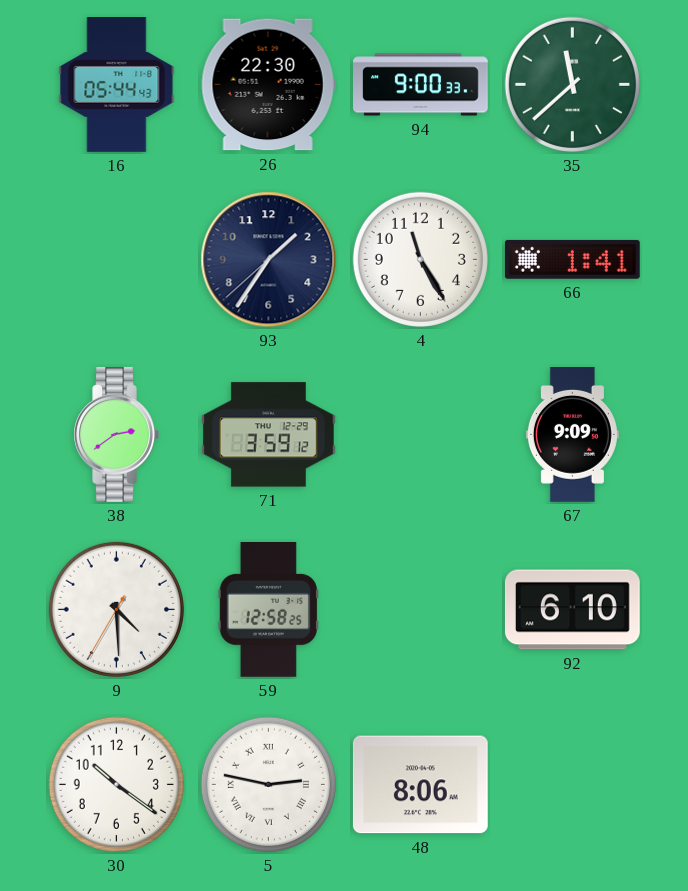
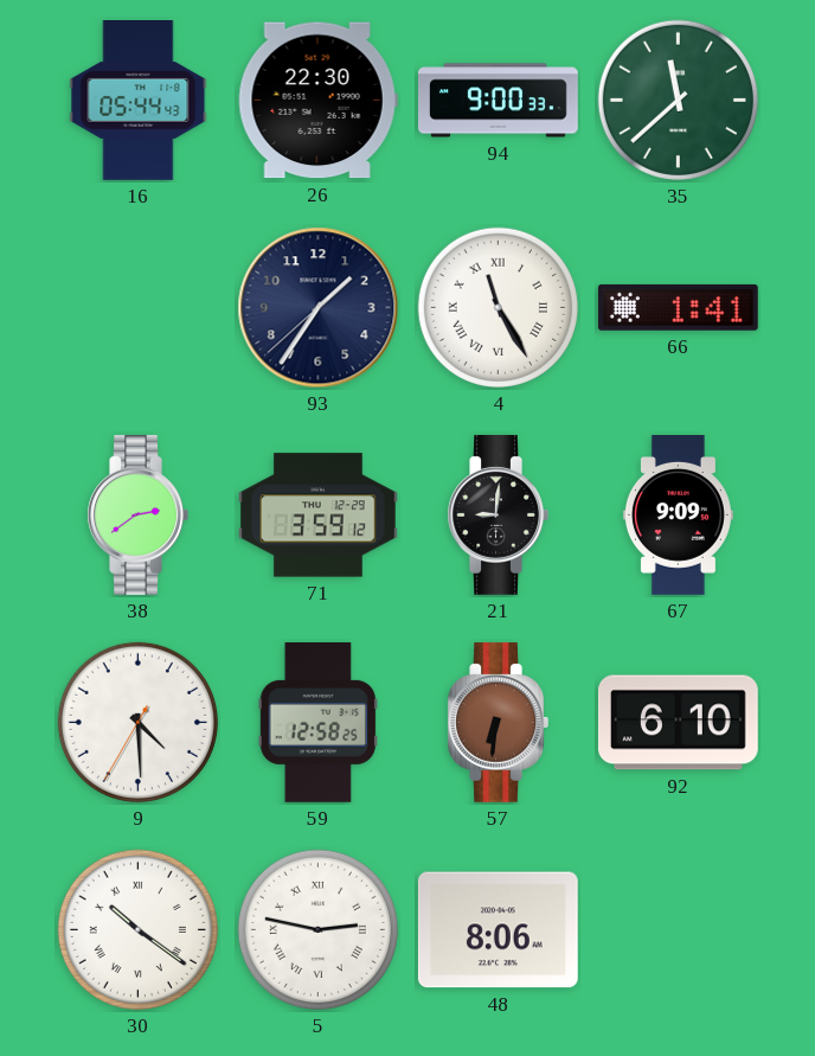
4 numerals: Arabic -> Roman
21: none -> 9:01
57: none -> 6:31
30 numerals: Arabic -> Roman
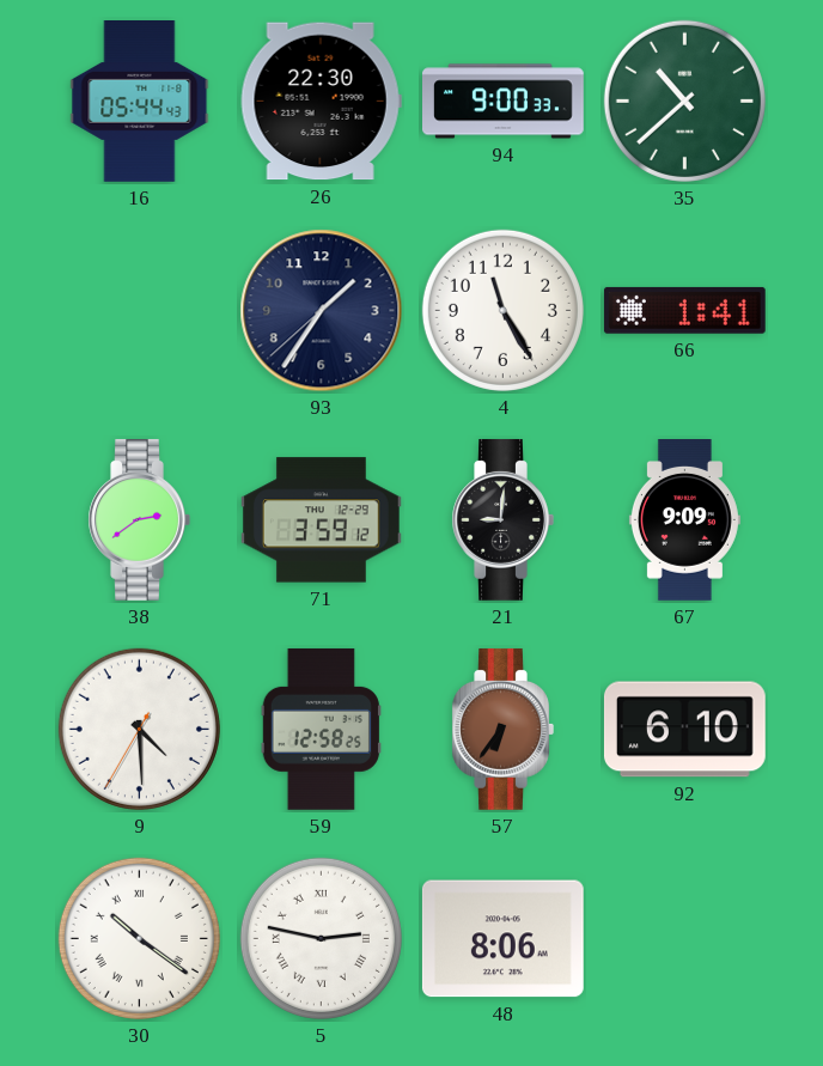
35: 11:38 -> 10:38
4 numerals: Roman -> Arabic
57: 6:31 -> 6:36
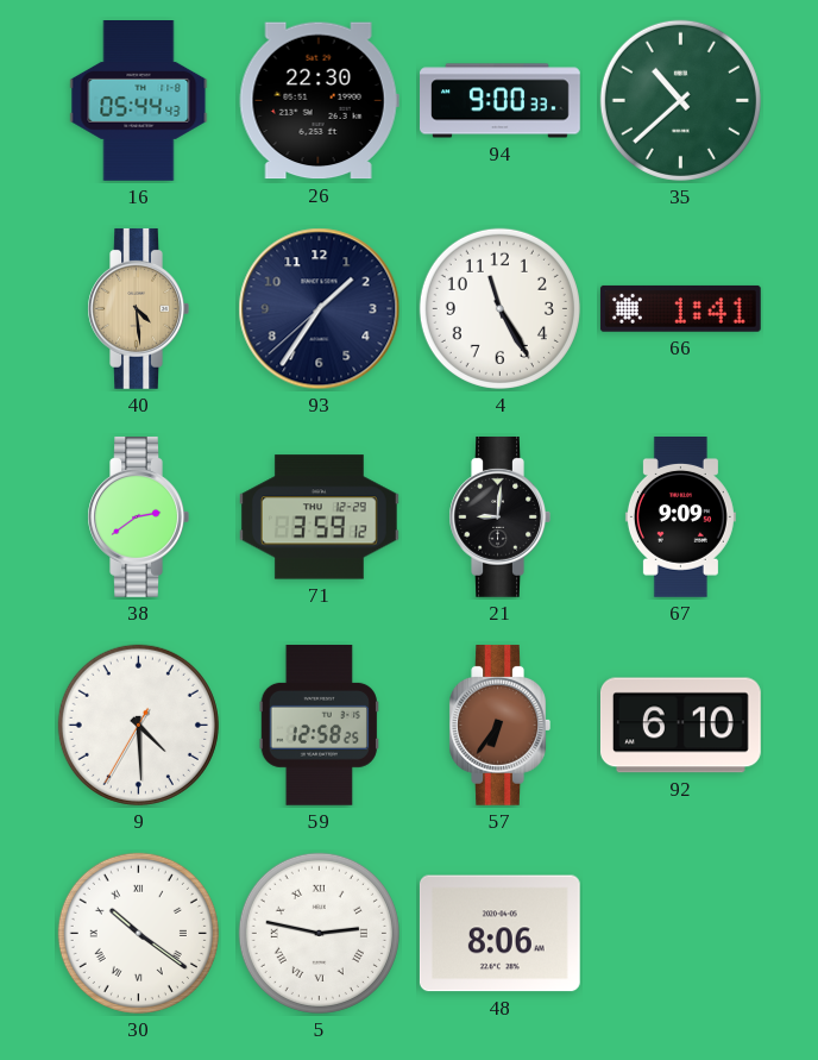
40: none -> 4:29
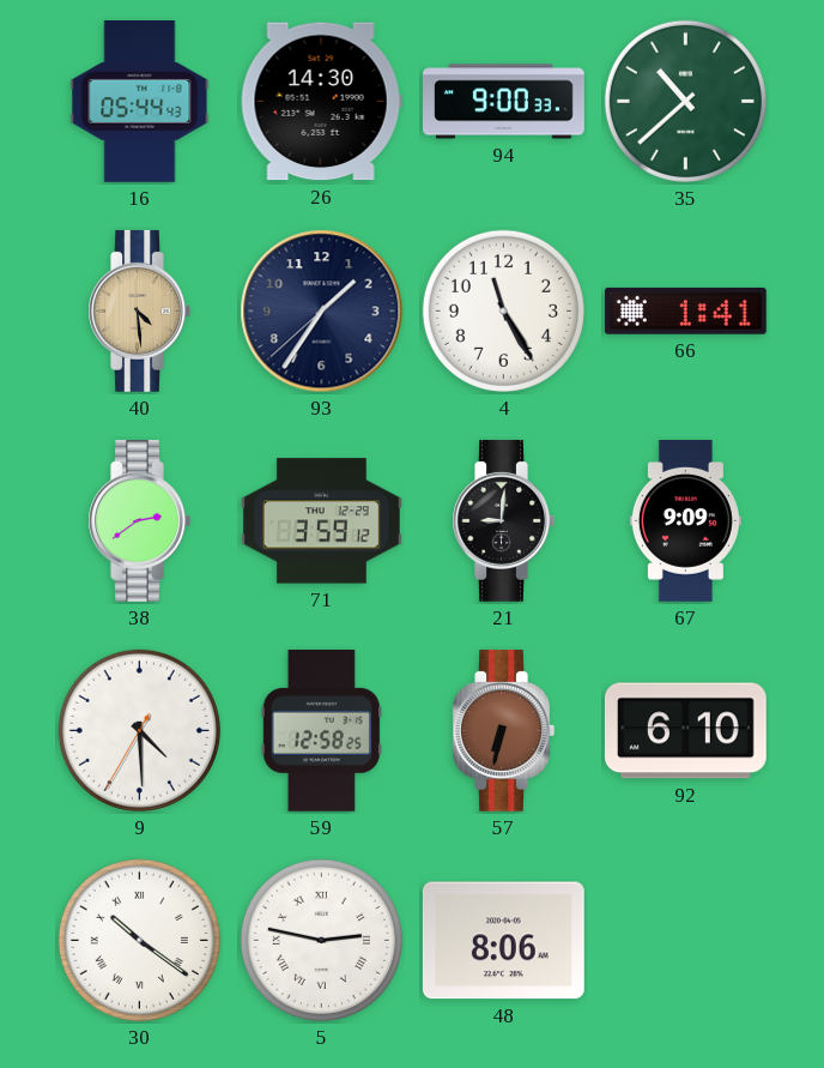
26: 22:30 -> 14:30
57: 6:36 -> 6:32
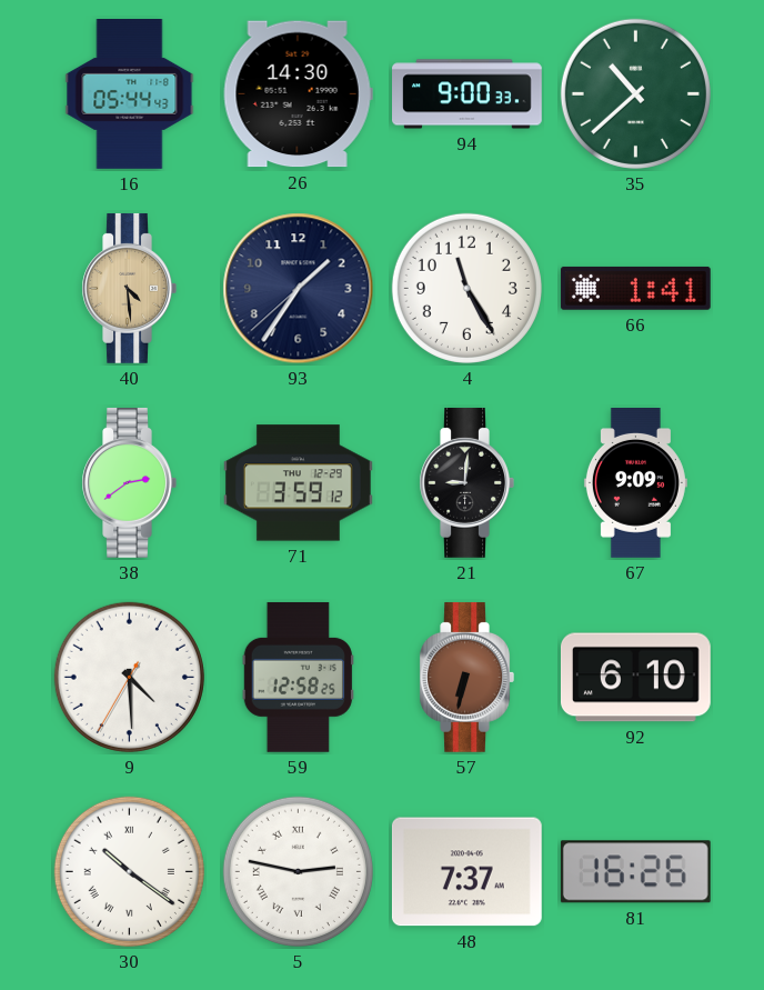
48: 8:06 -> 7:37
81: none -> 16:26
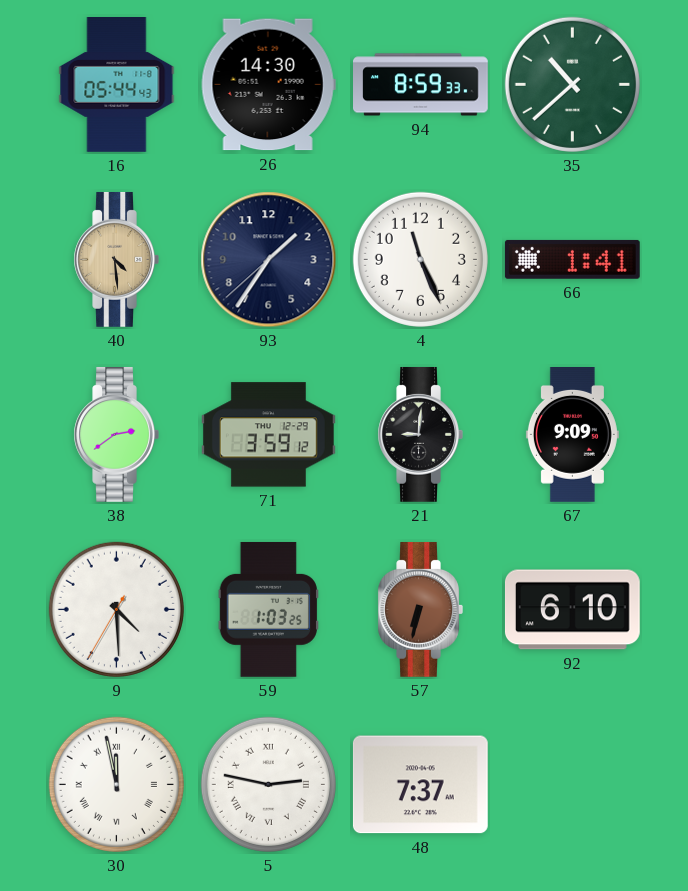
94: 9:00 -> 8:59
4: 11:25 -> 11:26
59: 12:58 -> 1:03
30: 10:21 -> 11:58
81: 16:26 -> none
